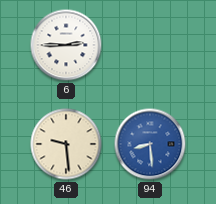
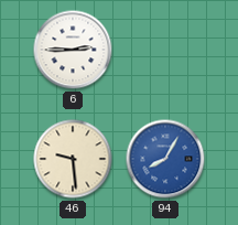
94: 8:29 -> 8:05
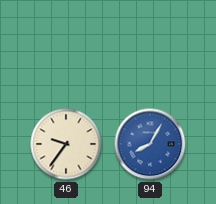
6: 2:45 -> none
46: 9:29 -> 9:36
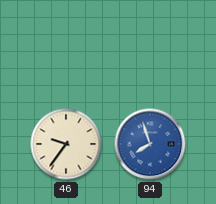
94: 8:05 -> 7:57
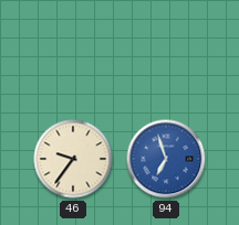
94: 7:57 -> 6:57
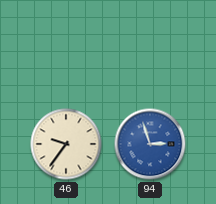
94: 6:57 -> 2:57
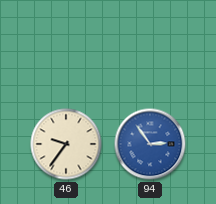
94: 2:57 -> 2:54
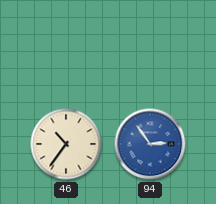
46: 9:36 -> 10:36
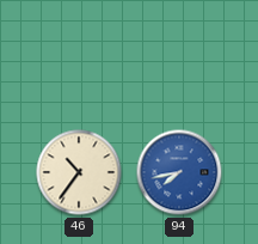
94: 2:54 -> 7:43
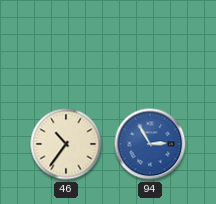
94: 7:43 -> 2:55
